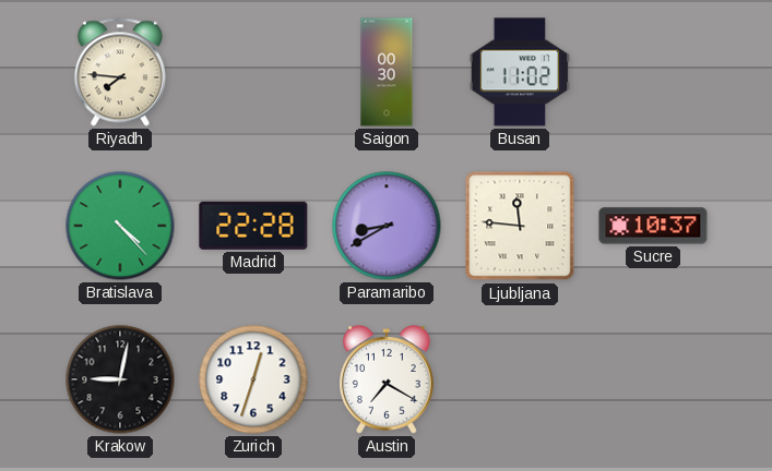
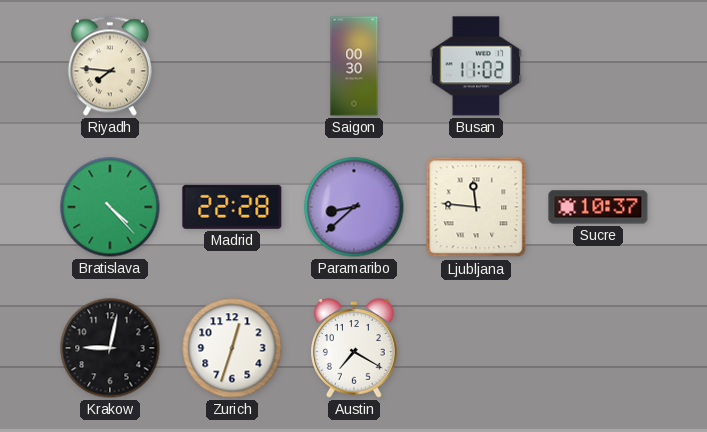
Paramaribo: 8:40 -> 8:38
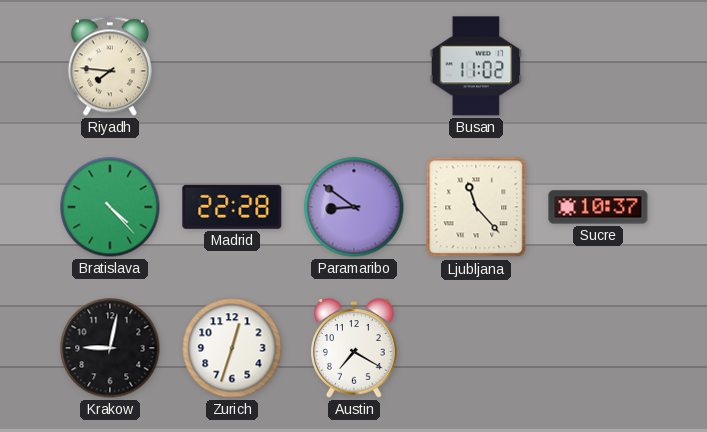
Saigon: 00:30 -> none
Paramaribo: 8:38 -> 8:51
Ljubljana: 11:46 -> 11:23
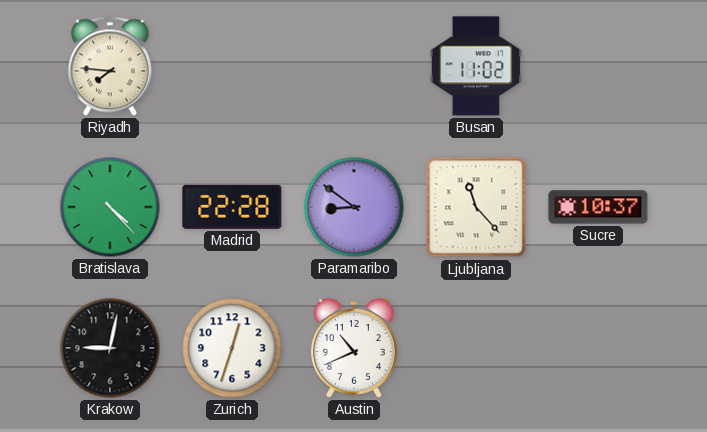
Austin: 7:20 -> 10:41
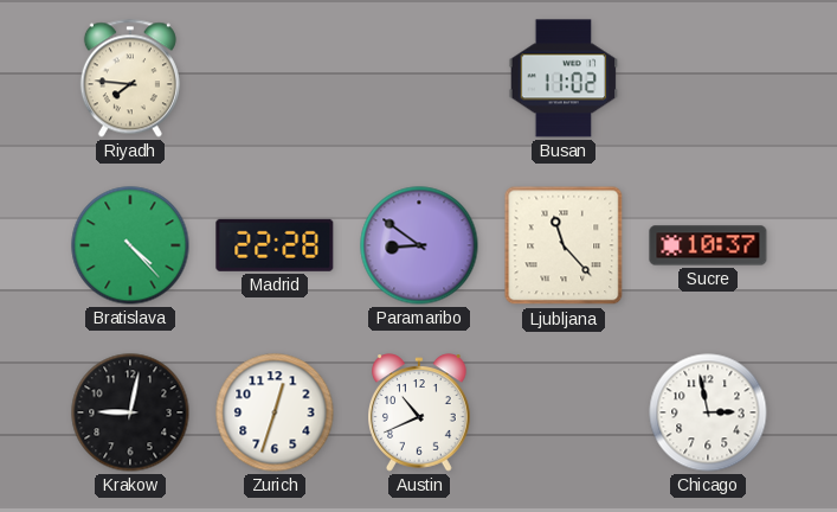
Chicago: none -> 2:58
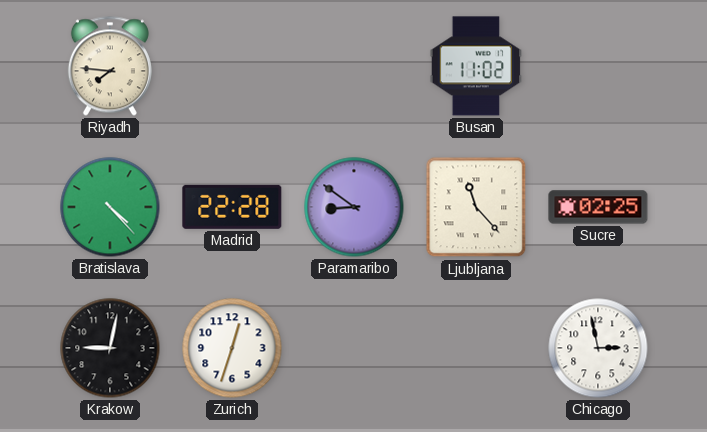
Sucre: 10:37 -> 02:25
Austin: 10:41 -> none
